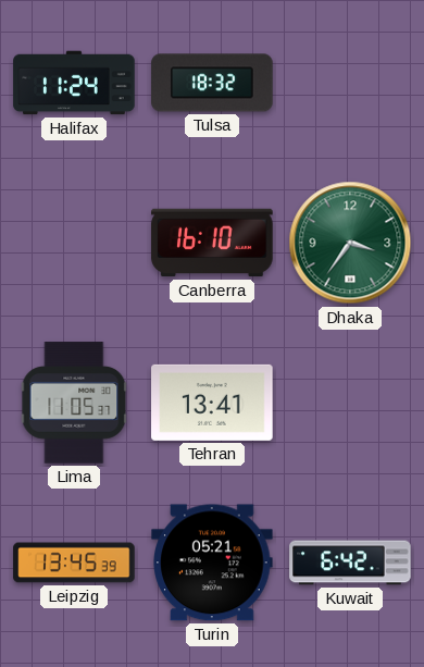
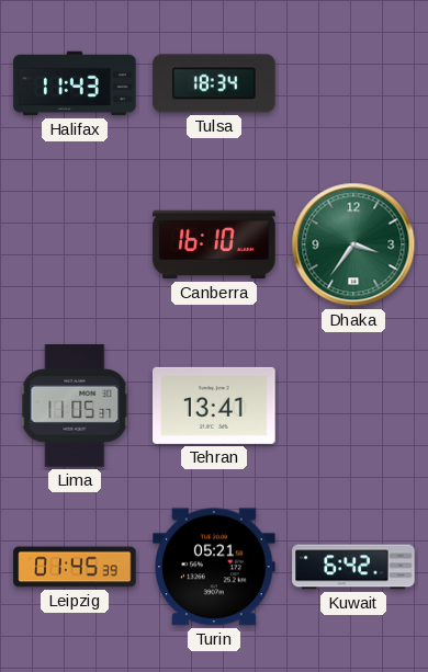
Halifax: 11:24 -> 11:43
Tulsa: 18:32 -> 18:34
Leipzig: 13:45 -> 01:45
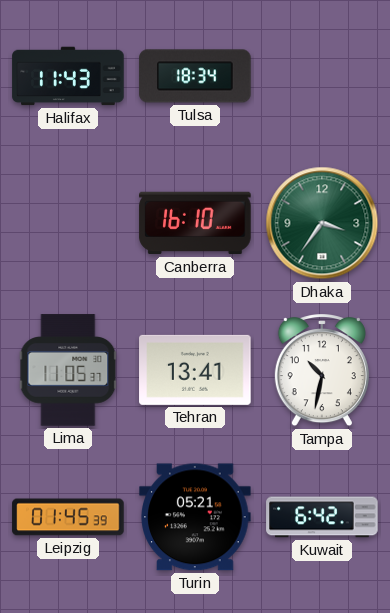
Tampa: none -> 10:32
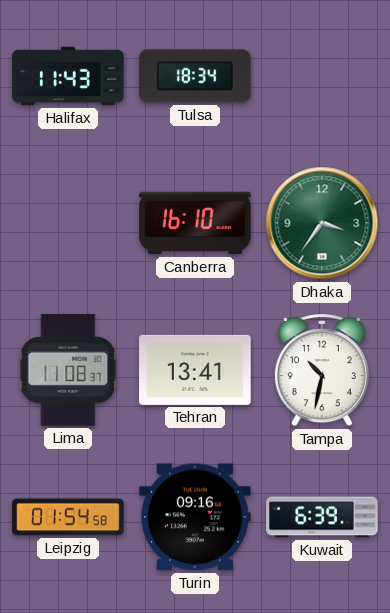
Lima: 11:05 -> 11:08
Leipzig: 01:45 -> 01:54
Turin: 05:21 -> 09:16
Kuwait: 6:42 -> 6:39
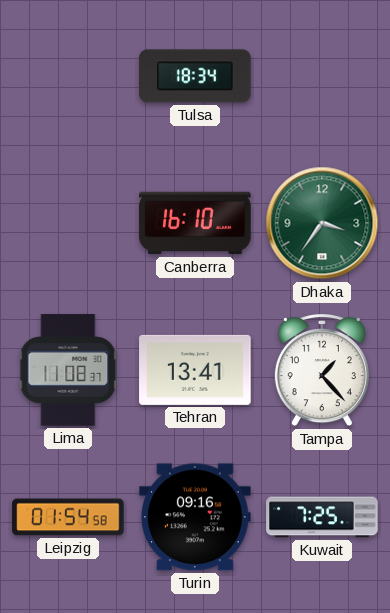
Halifax: 11:43 -> none
Tampa: 10:32 -> 1:23
Kuwait: 6:39 -> 7:25
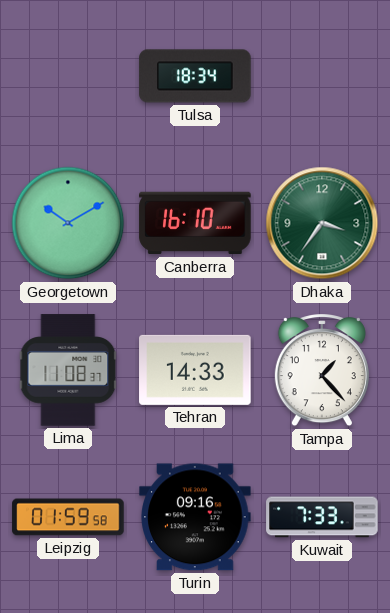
Georgetown: none -> 10:10
Tehran: 13:41 -> 14:33
Leipzig: 01:54 -> 01:59
Kuwait: 7:25 -> 7:33
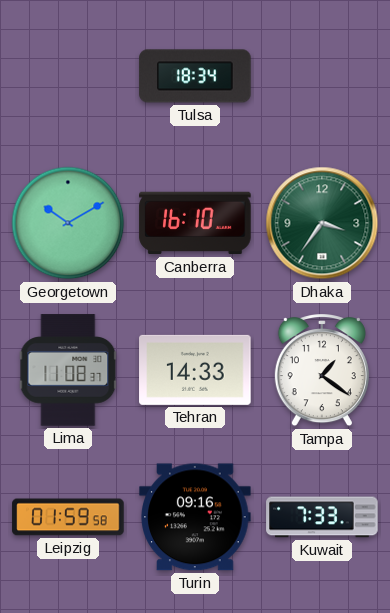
Tampa: 1:23 -> 1:21
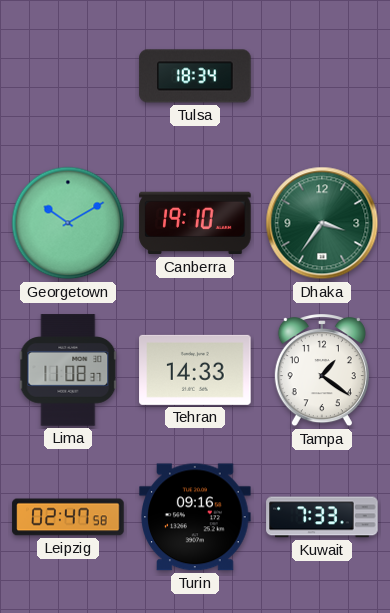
Canberra: 16:10 -> 19:10
Leipzig: 01:59 -> 02:47
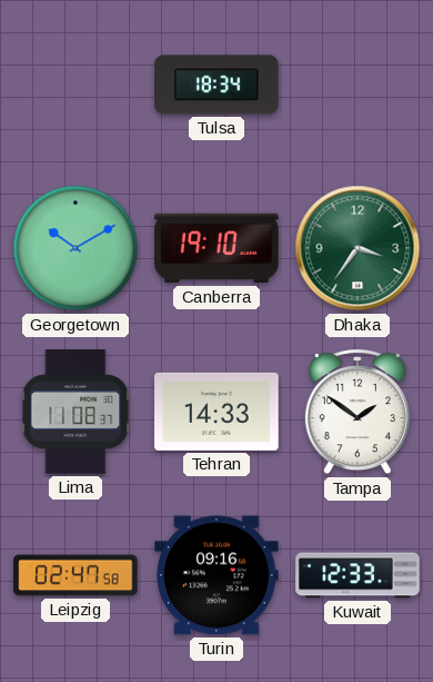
Tampa: 1:21 -> 1:51
Kuwait: 7:33 -> 12:33
